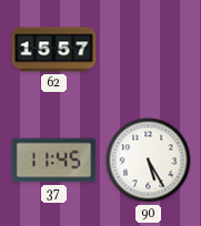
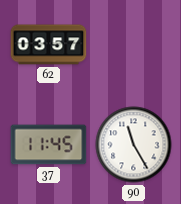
62: 15:57 -> 03:57
90: 5:25 -> 11:25
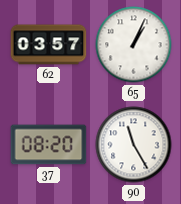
65: none -> 1:04
37: 11:45 -> 08:20
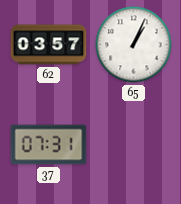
37: 08:20 -> 07:31
90: 11:25 -> none
